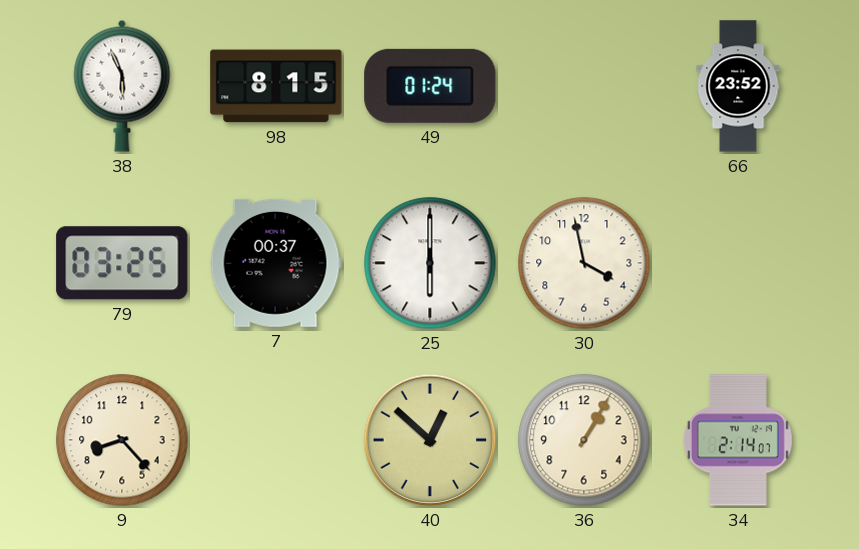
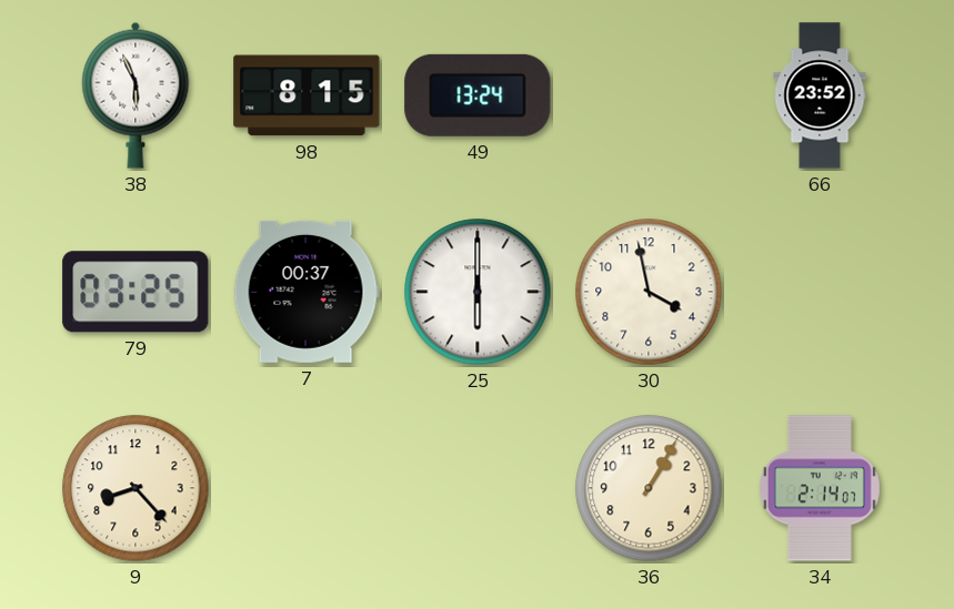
49: 01:24 -> 13:24
40: 12:52 -> none
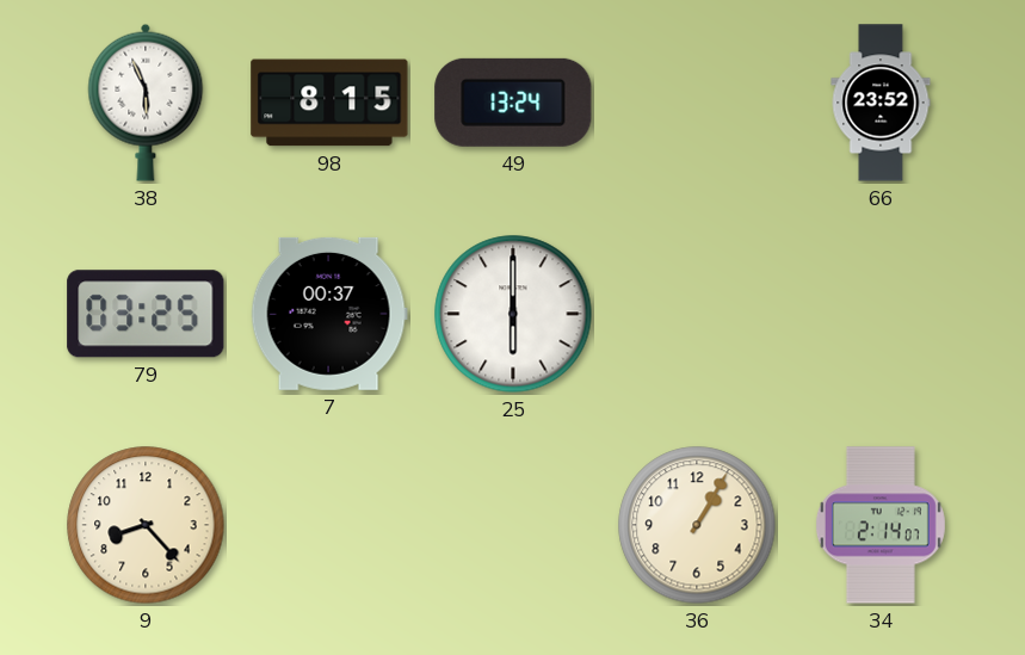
30: 3:58 -> none
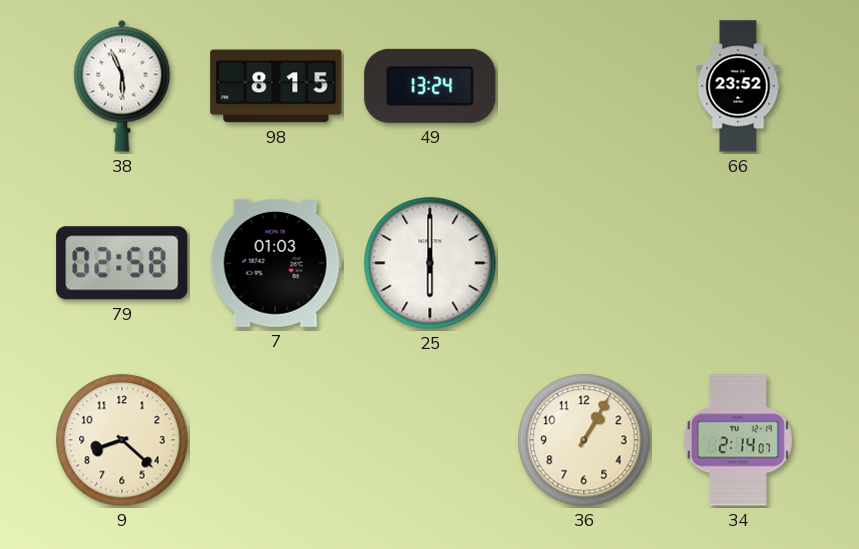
79: 03:25 -> 02:58
7: 00:37 -> 01:03
9: 8:23 -> 8:22
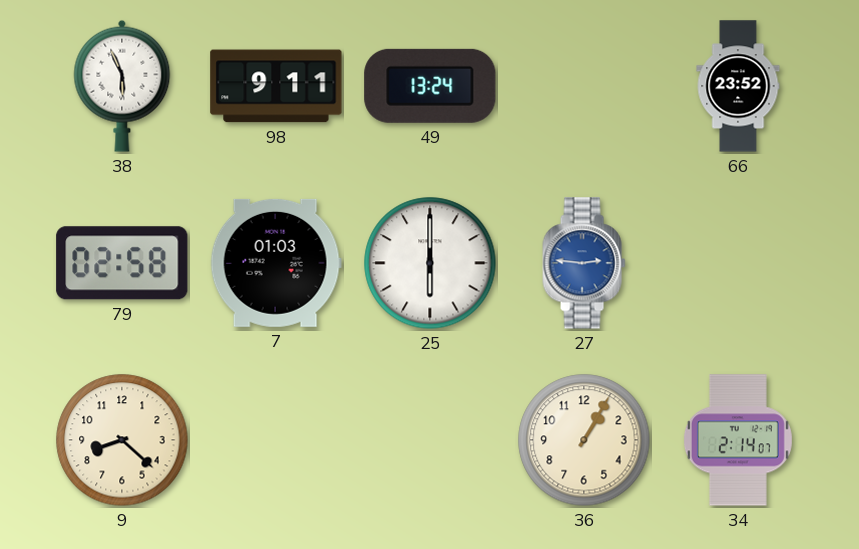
98: 8:15 -> 9:11
27: none -> 2:46
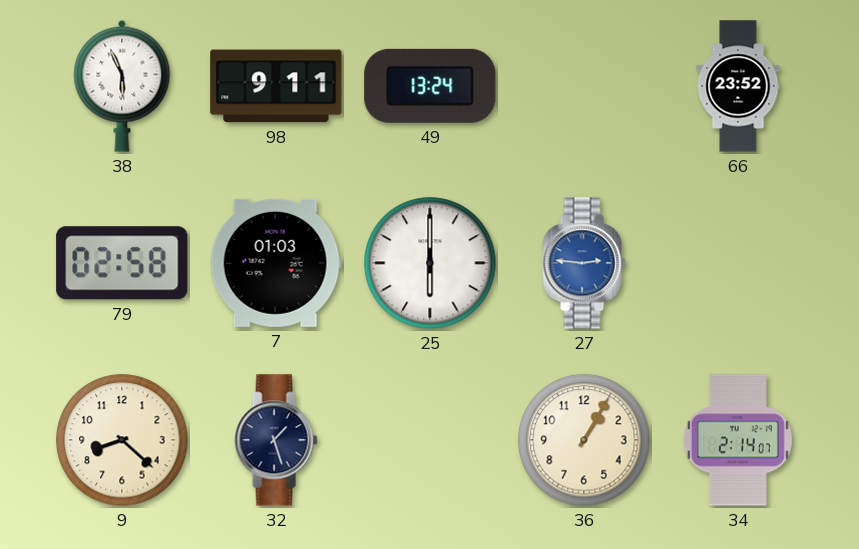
32: none -> 1:27
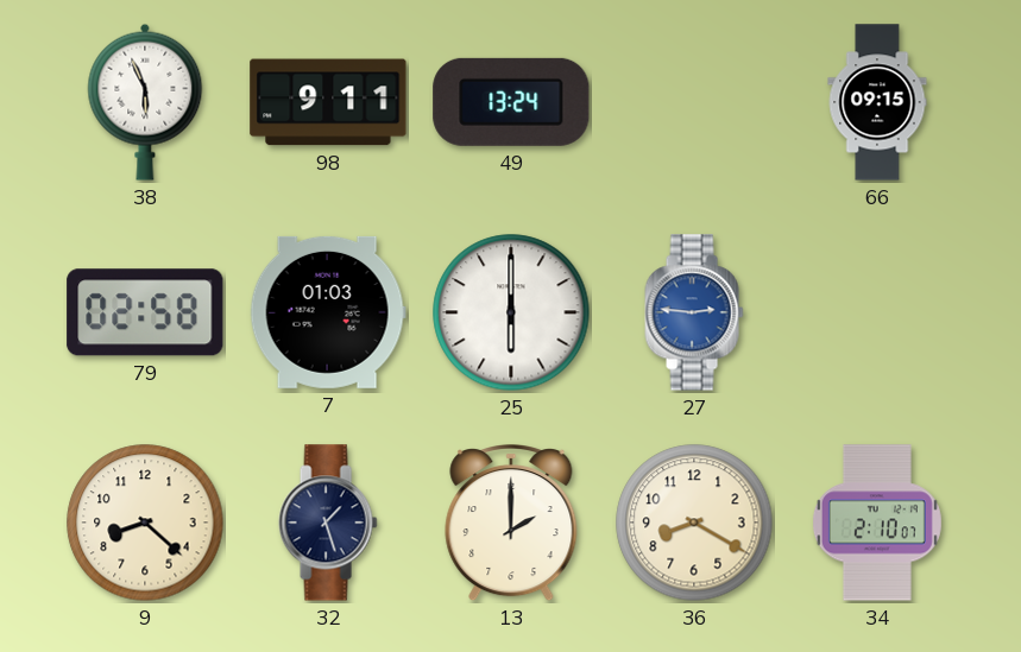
66: 23:52 -> 09:15
13: none -> 2:00
36: 1:05 -> 8:20
34: 2:14 -> 2:10
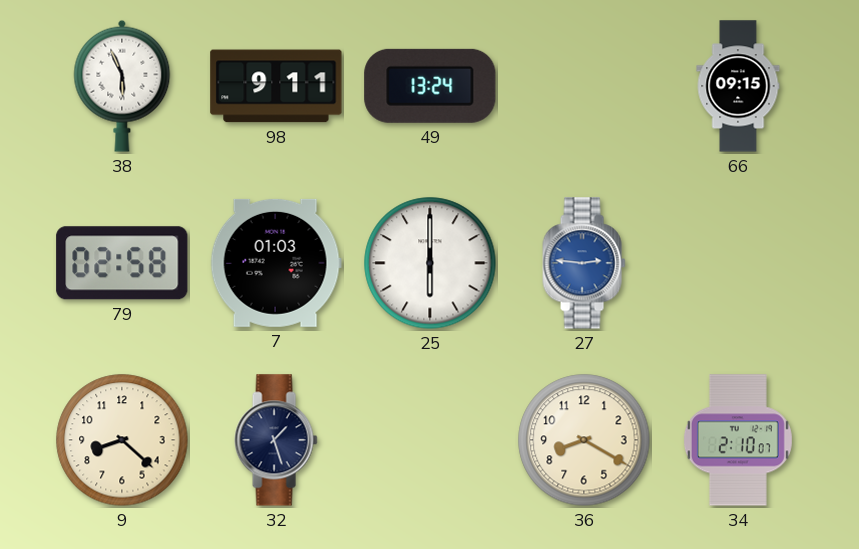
13: 2:00 -> none
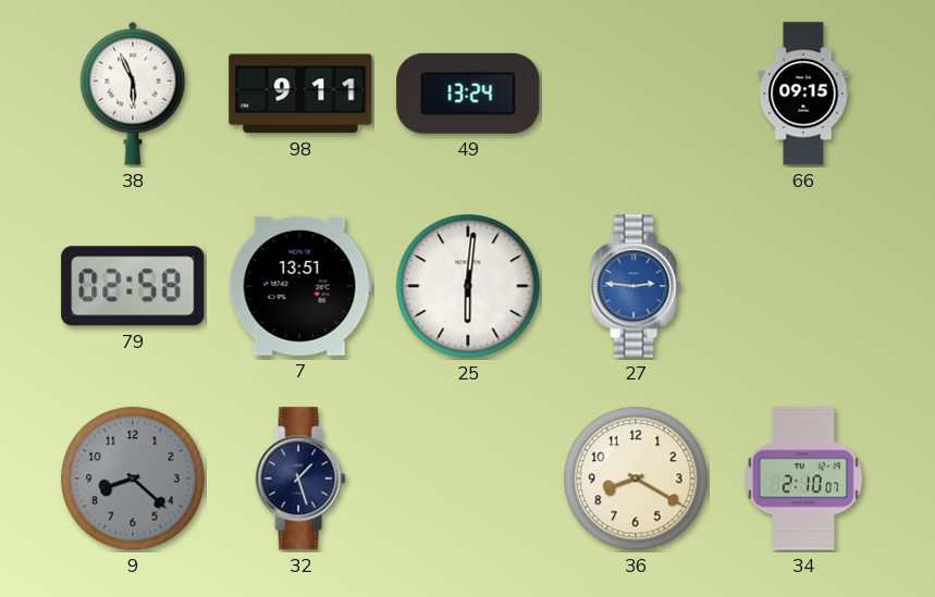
7: 01:03 -> 13:51
25: 6:00 -> 6:01
9 dial: cream -> grey
